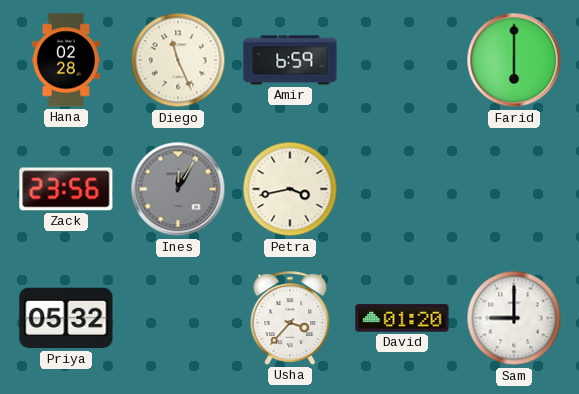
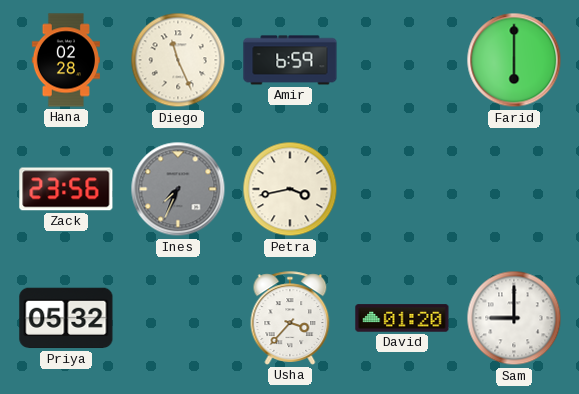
Ines: 12:05 -> 7:34
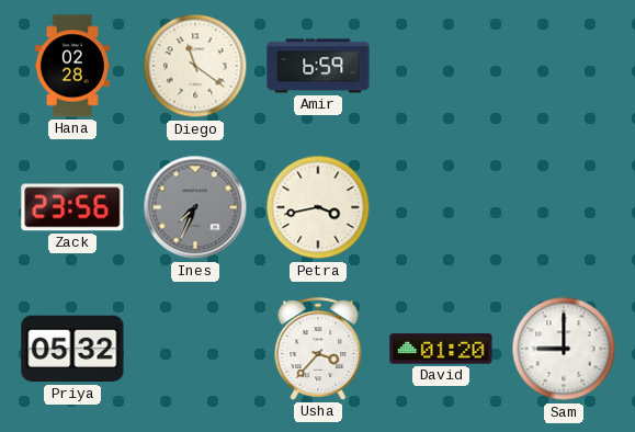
Diego: 11:26 -> 11:21
Farid: 6:00 -> none
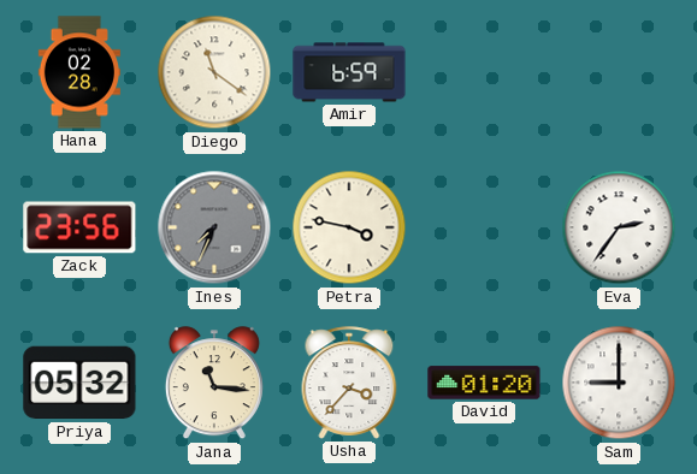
Petra: 3:43 -> 3:47
Eva: none -> 2:36
Jana: none -> 11:16
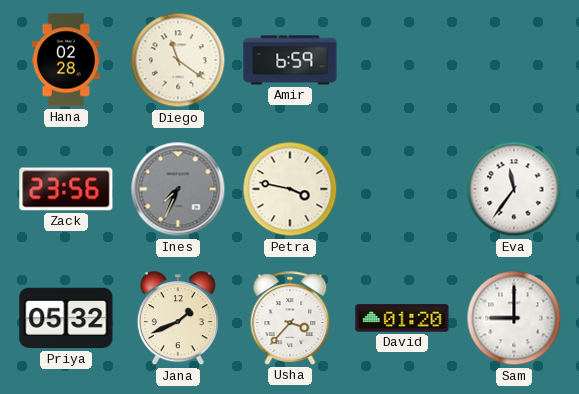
Eva: 2:36 -> 11:36
Jana: 11:16 -> 1:41
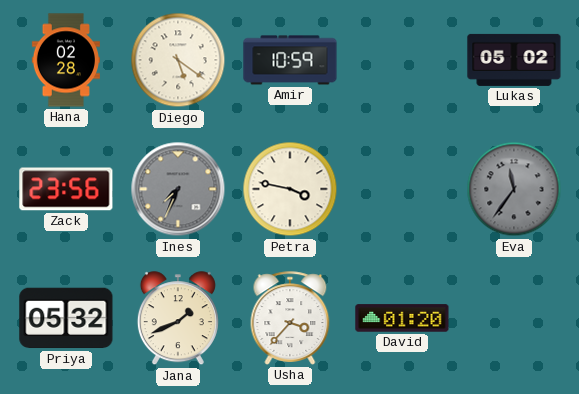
Diego: 11:21 -> 5:21
Amir: 6:59 -> 10:59
Lukas: none -> 05:02
Eva dial: white -> grey
Sam: 9:00 -> none
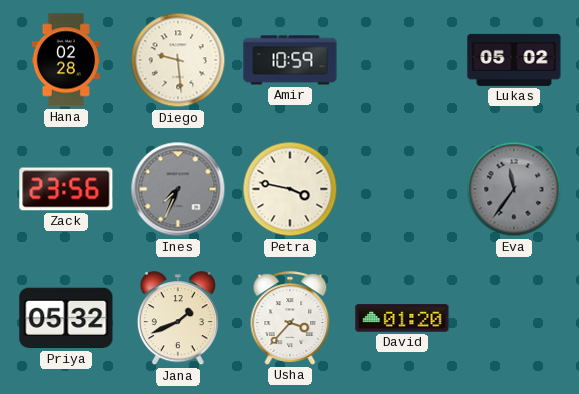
Diego: 5:21 -> 9:29
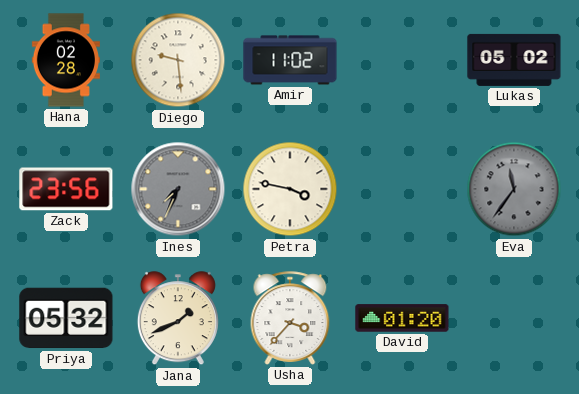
Amir: 10:59 -> 11:02
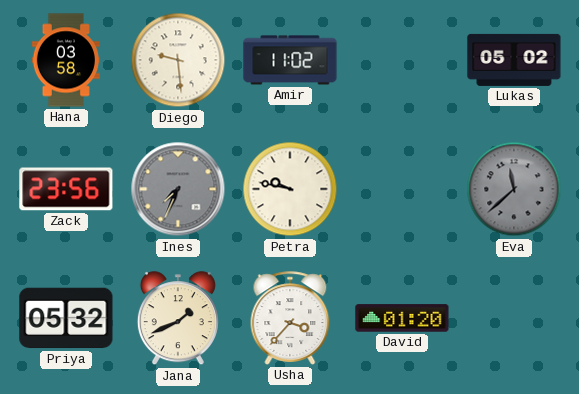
Hana: 02:28 -> 03:58
Petra: 3:47 -> 9:47
Eva: 11:36 -> 11:38
